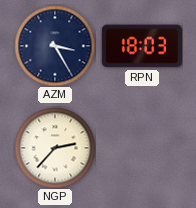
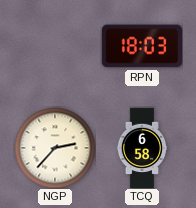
AZM: 3:25 -> none
TCQ: none -> 6:58
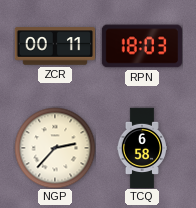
ZCR: none -> 00:11
